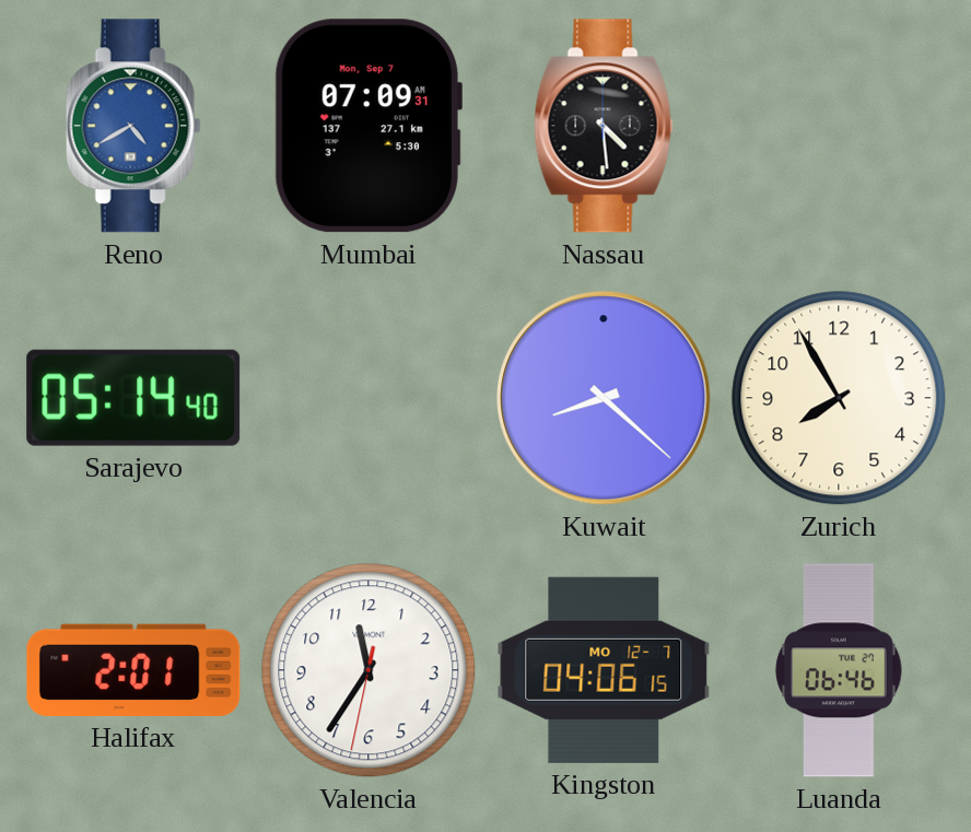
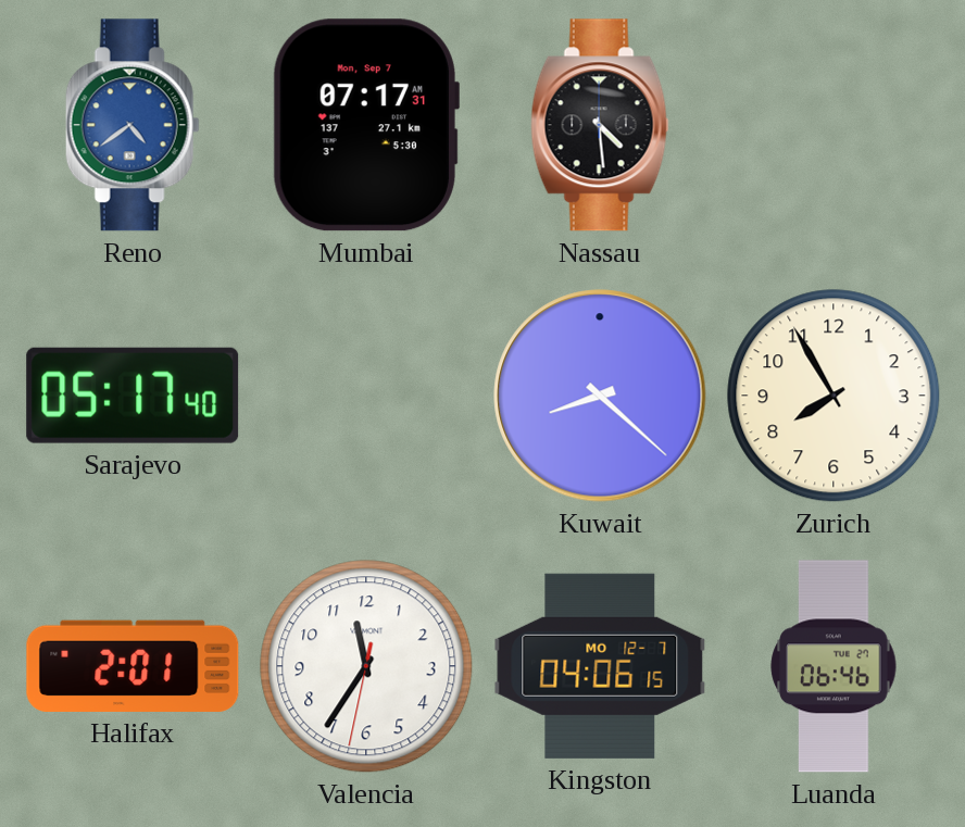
Reno: 4:40 -> 4:39
Mumbai: 07:09 -> 07:17
Sarajevo: 05:14 -> 05:17
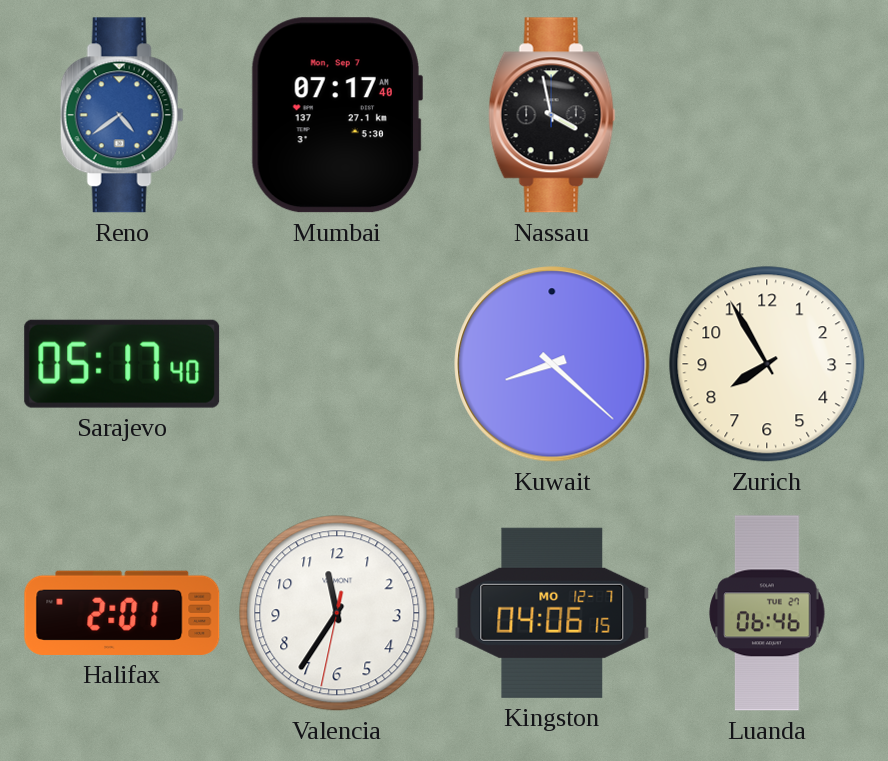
Mumbai: 07:17:31 -> 07:17:40
Nassau: 4:29 -> 3:58
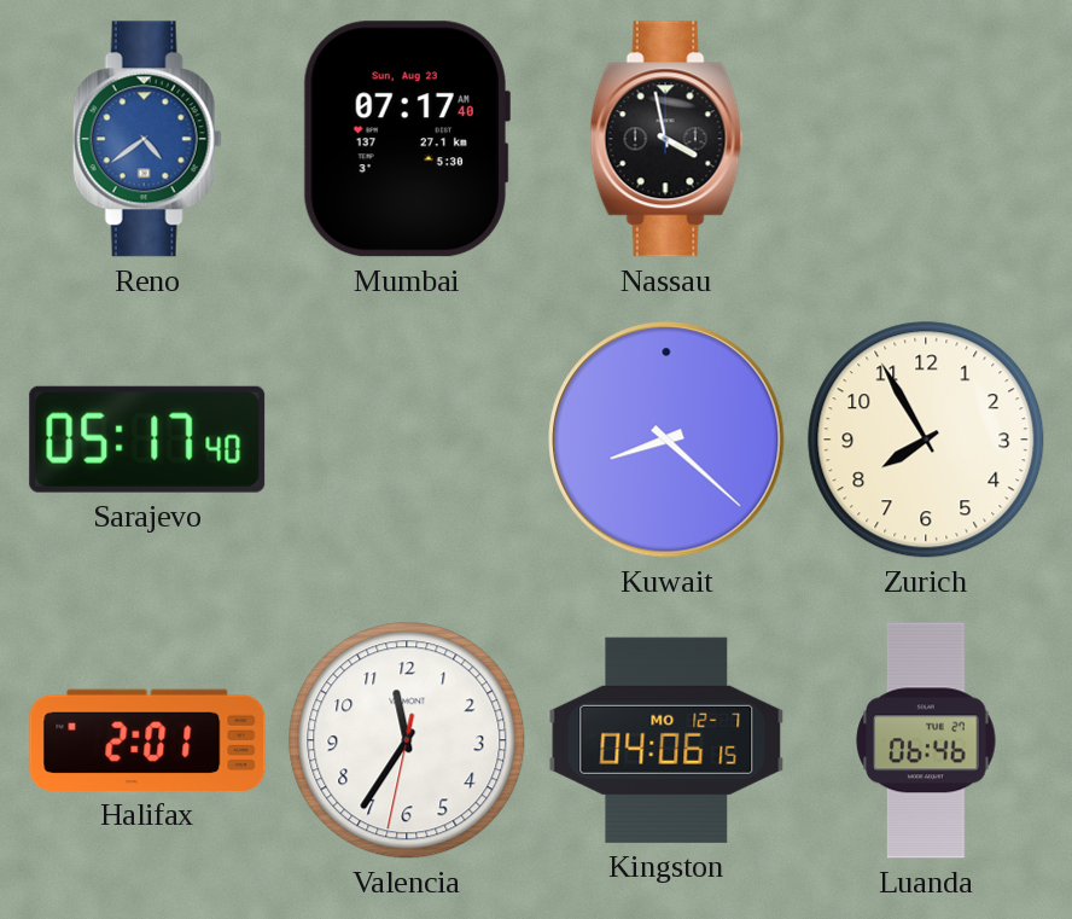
Mumbai date: Mon, Sep 7 -> Sun, Aug 23
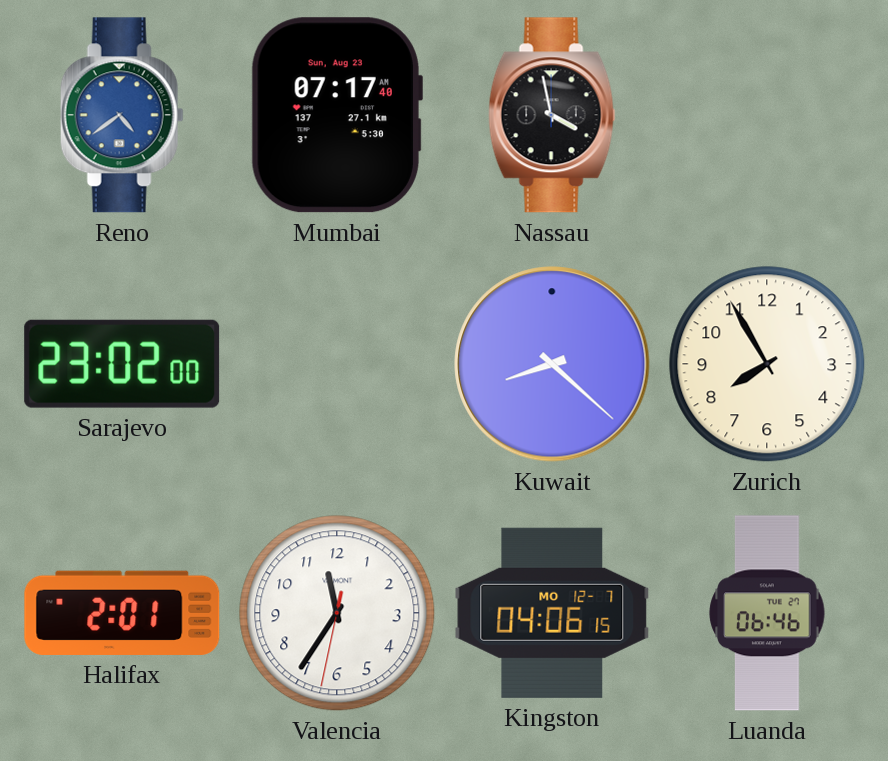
Sarajevo: 05:17 -> 23:02
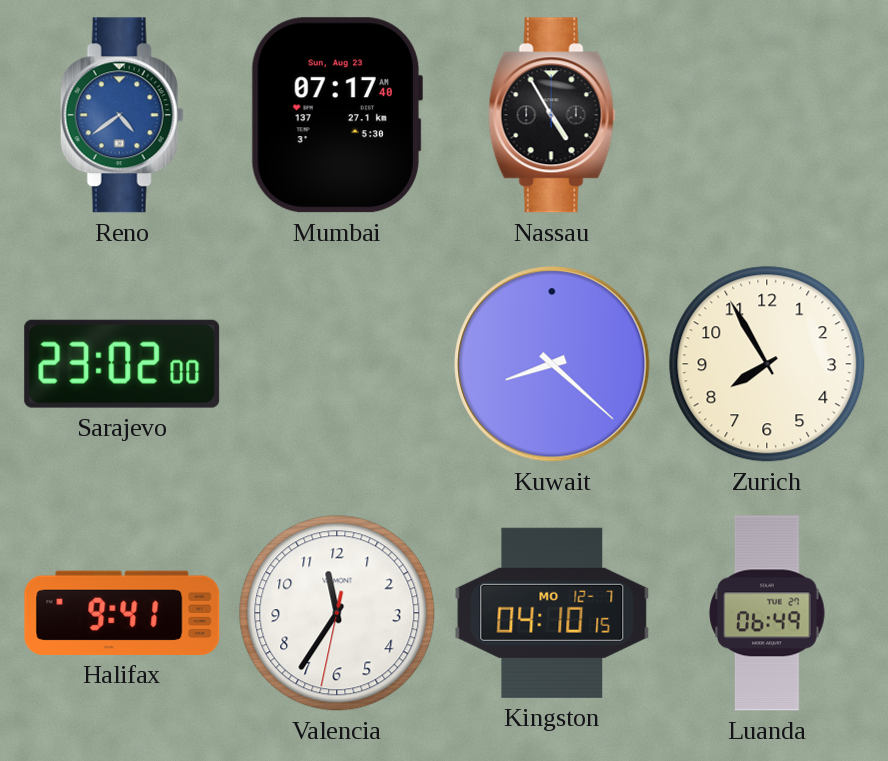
Nassau: 3:58 -> 4:55
Halifax: 2:01 -> 9:41
Kingston: 04:06 -> 04:10
Luanda: 06:46 -> 06:49
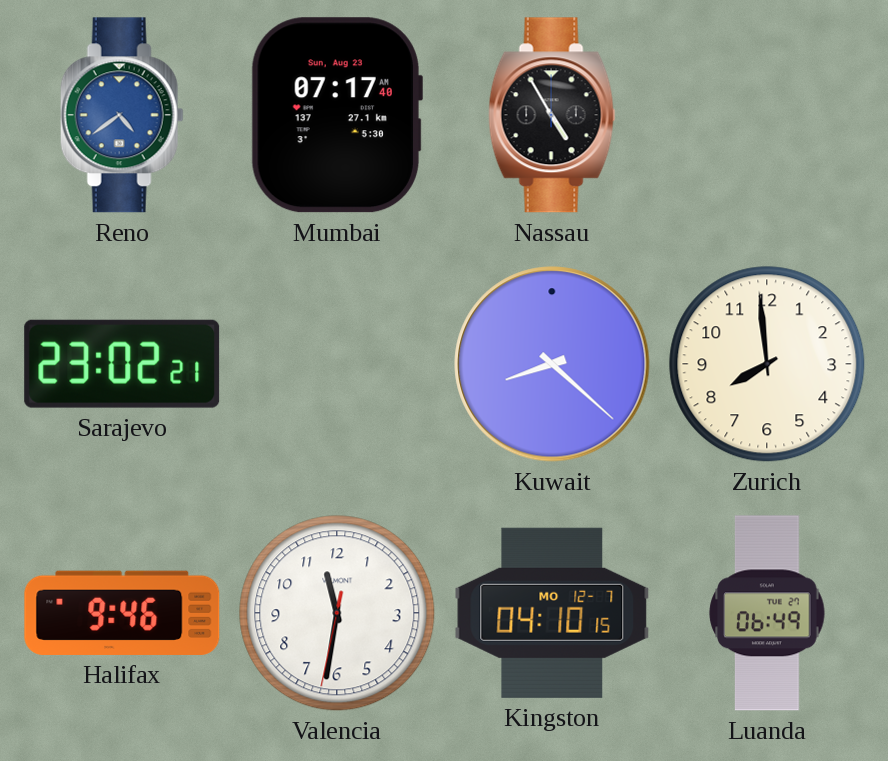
Sarajevo: 23:02:00 -> 23:02:21
Zurich: 7:55 -> 7:59
Halifax: 9:41 -> 9:46
Valencia: 11:35 -> 11:31
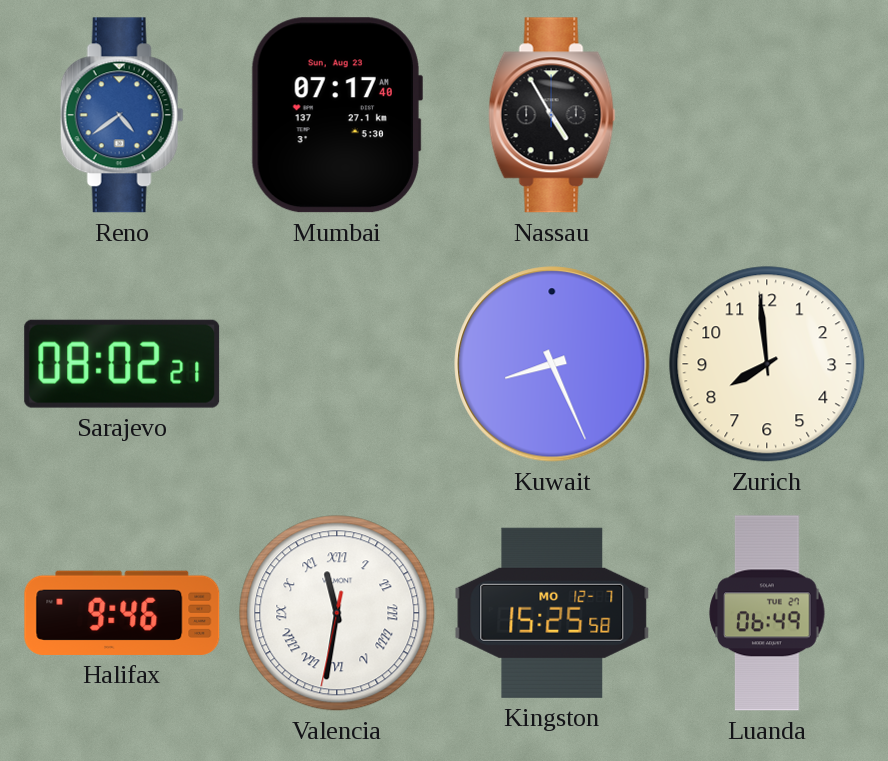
Sarajevo: 23:02 -> 08:02
Kuwait: 8:22 -> 8:26
Valencia numerals: Arabic -> Roman
Kingston: 04:10 -> 15:25
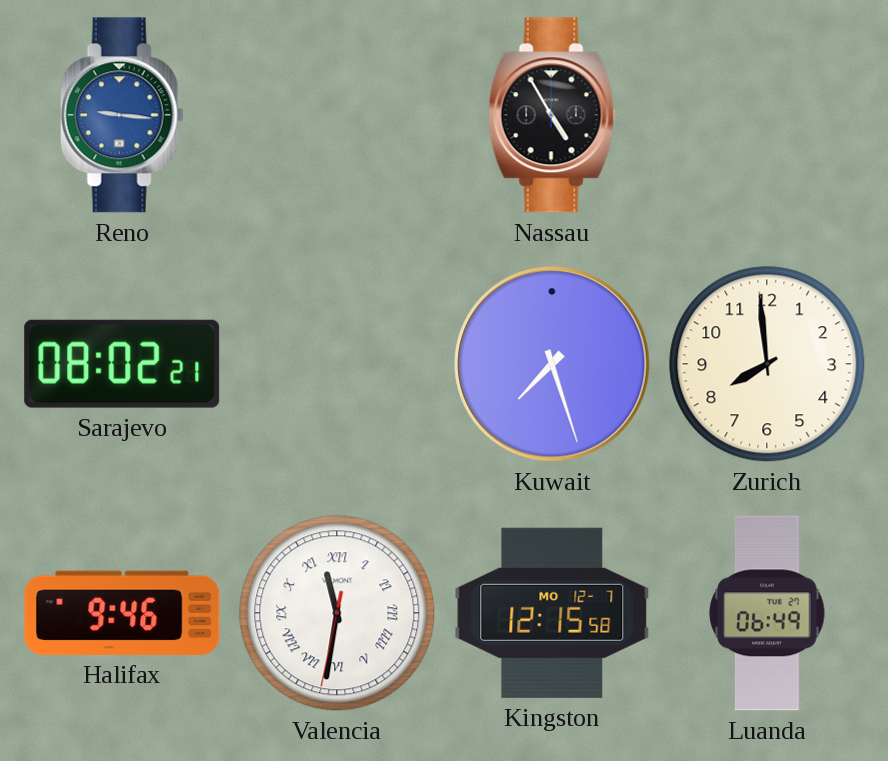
Reno: 4:39 -> 9:16
Mumbai: 07:17 -> none
Kuwait: 8:26 -> 7:27
Kingston: 15:25 -> 12:15
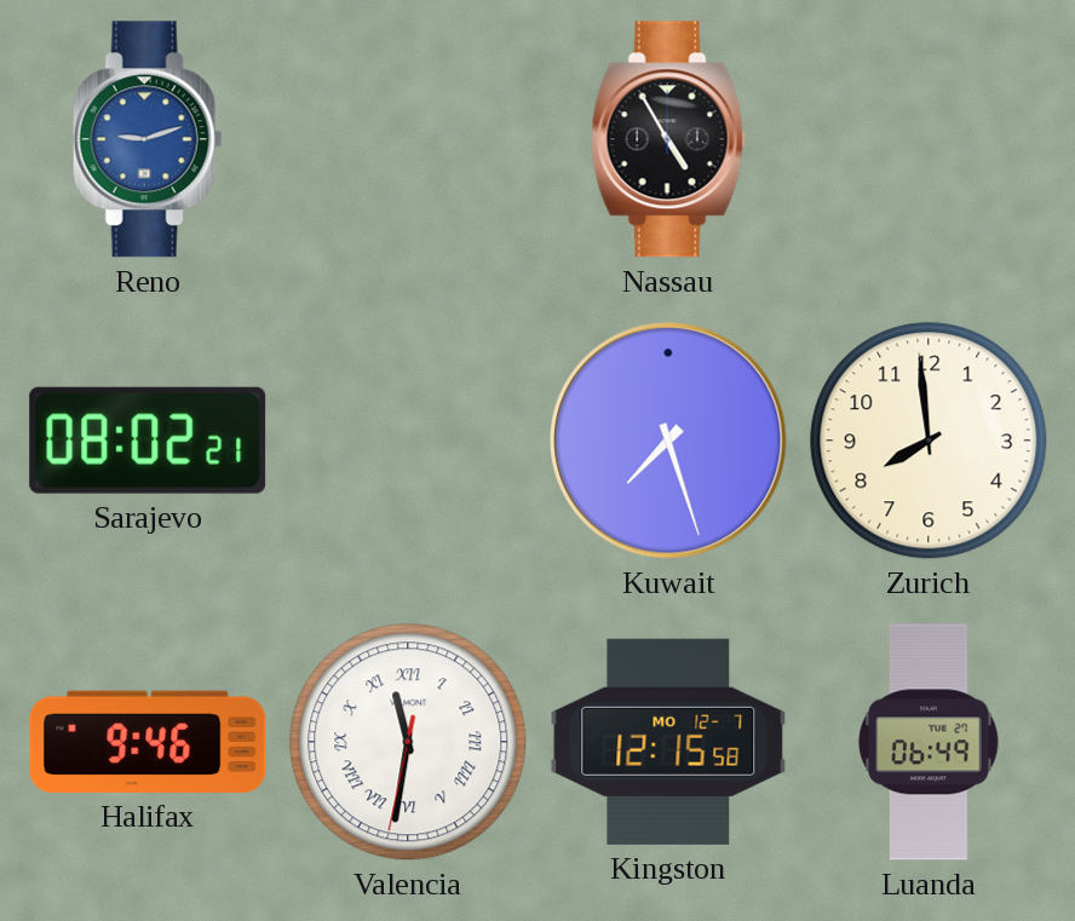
Reno: 9:16 -> 9:12
